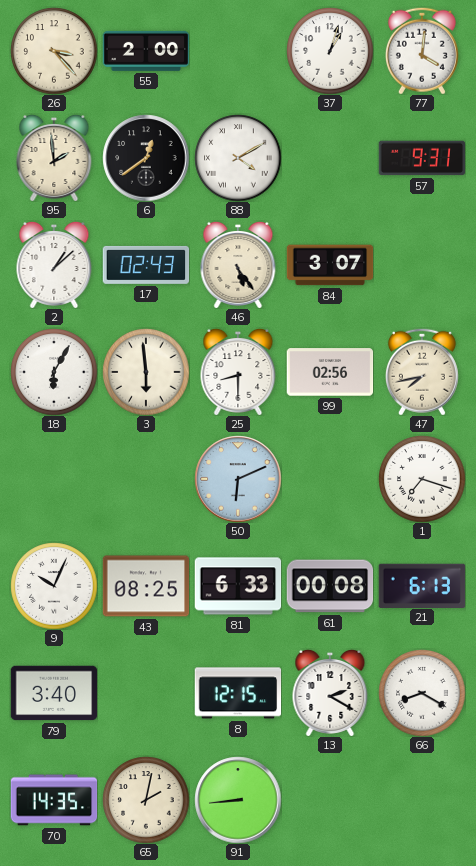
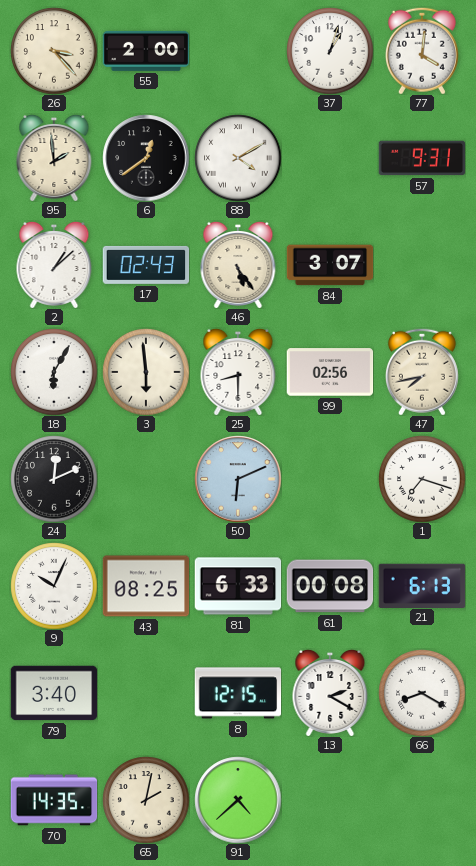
24: none -> 12:11
91: 8:44 -> 4:38
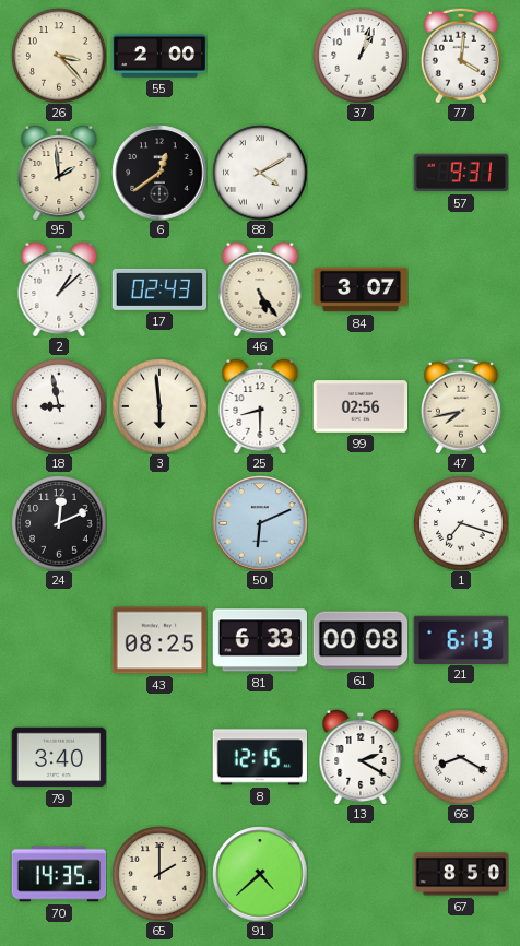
18: 6:05 -> 8:58
9: 10:04 -> none
65: 2:02 -> 2:00
67: none -> 8:50
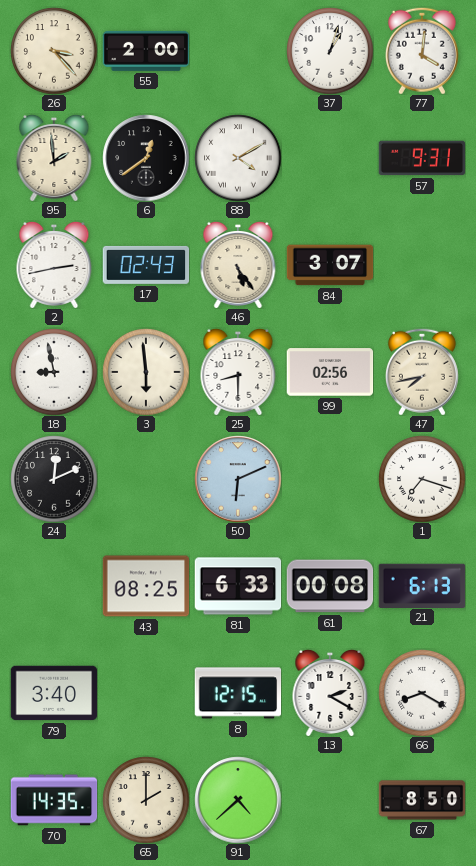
2: 1:08 -> 2:43
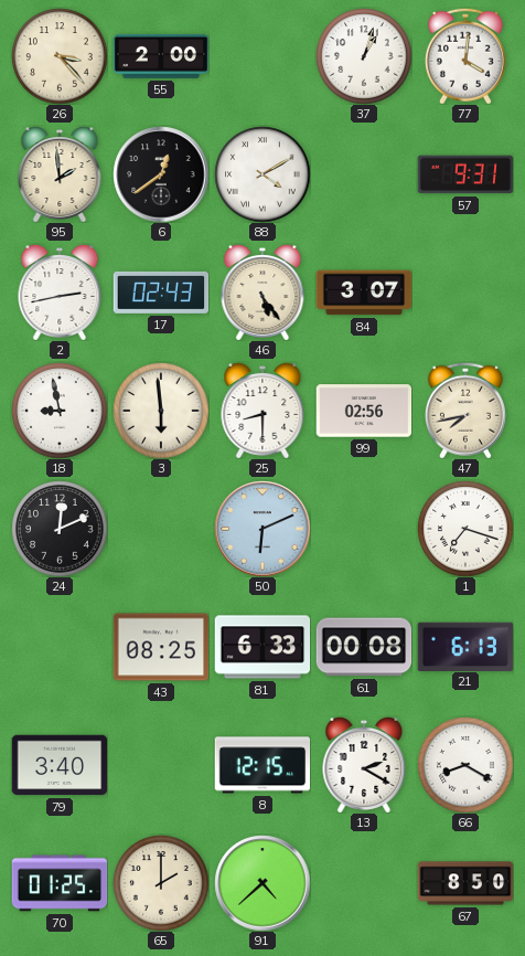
70: 14:35 -> 01:25
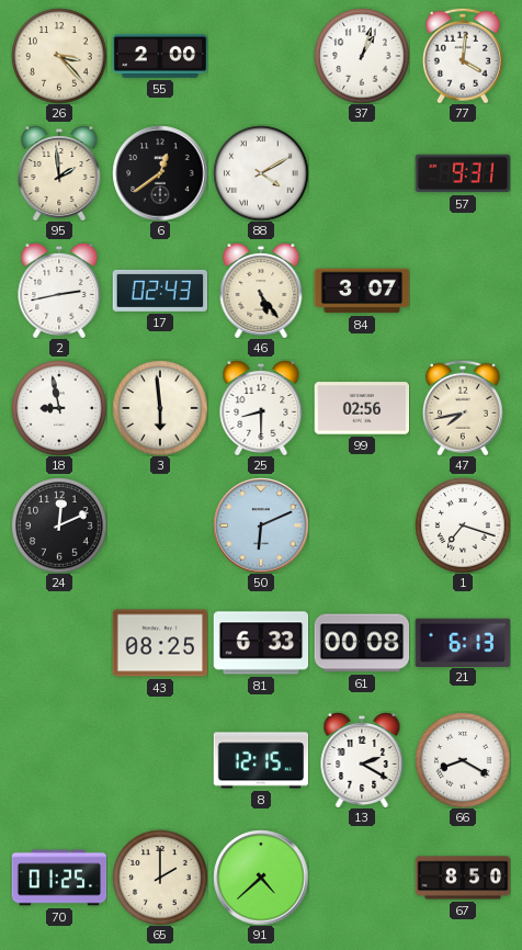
79: 3:40 -> none
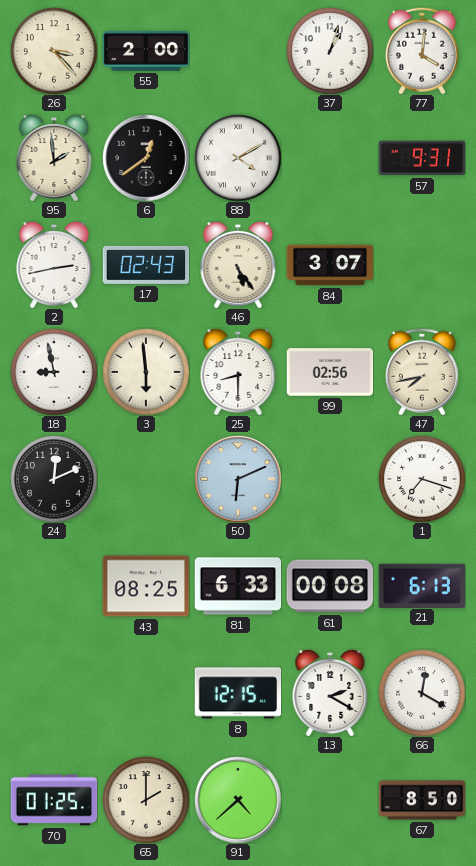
66: 8:20 -> 12:20
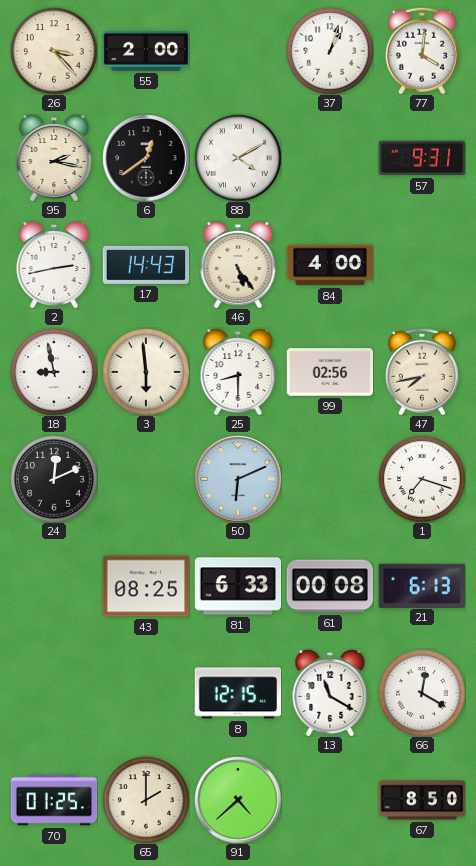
95: 1:59 -> 2:17
17: 02:43 -> 14:43
84: 3:07 -> 4:00
13: 2:20 -> 11:20
